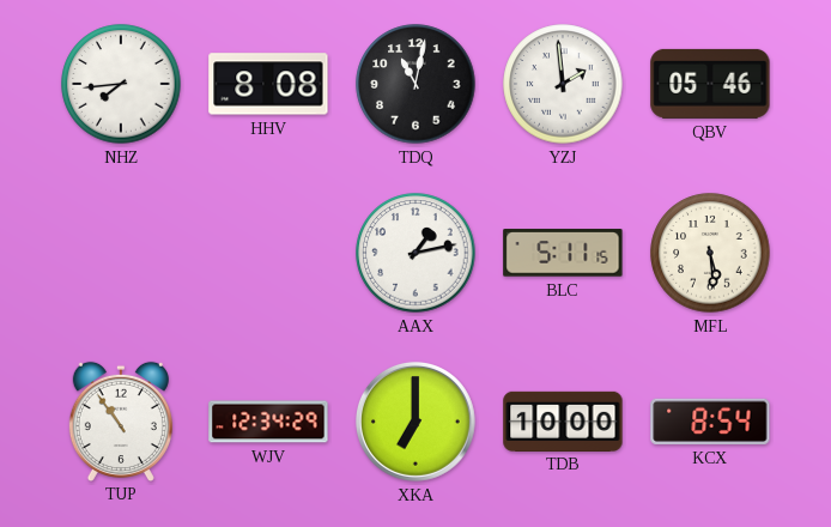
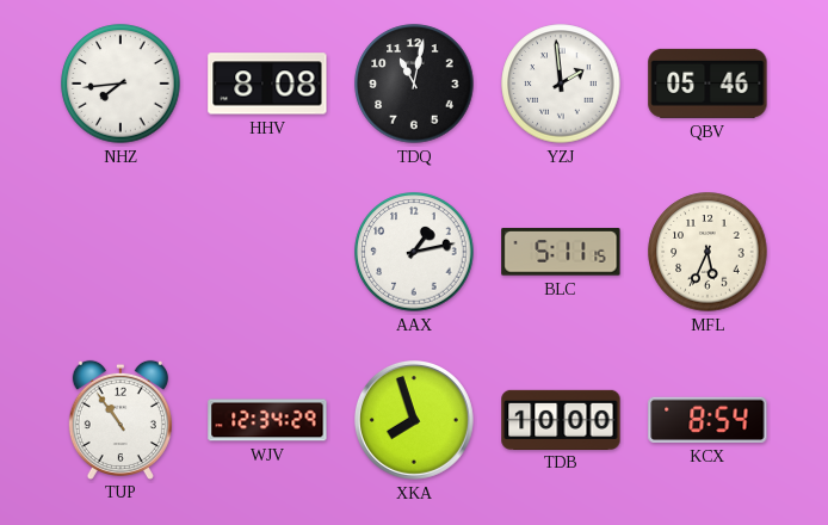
MFL: 5:29 -> 5:34
XKA: 7:00 -> 7:57
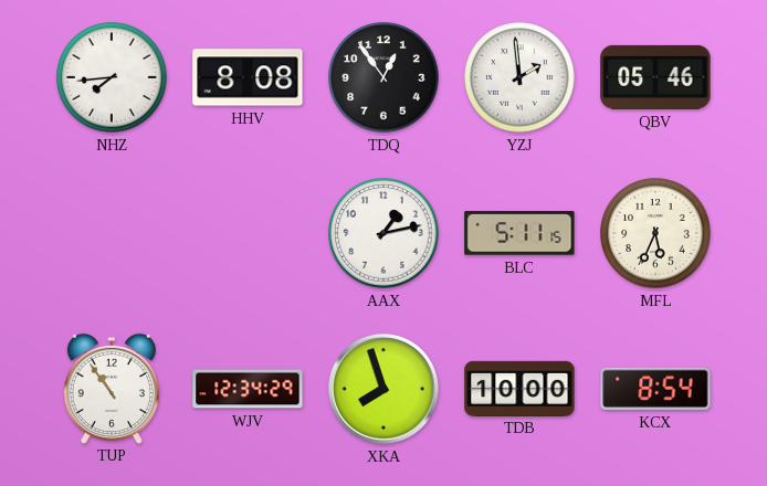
TDQ: 11:02 -> 12:54
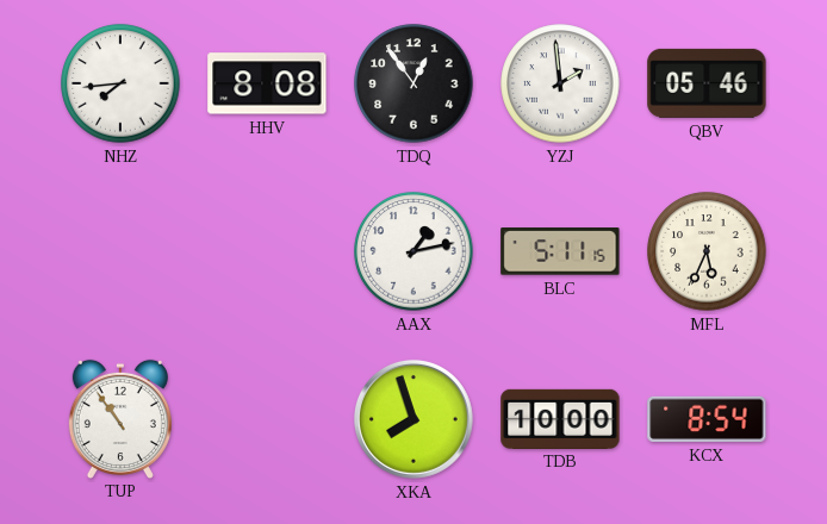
WJV: 12:34 -> none
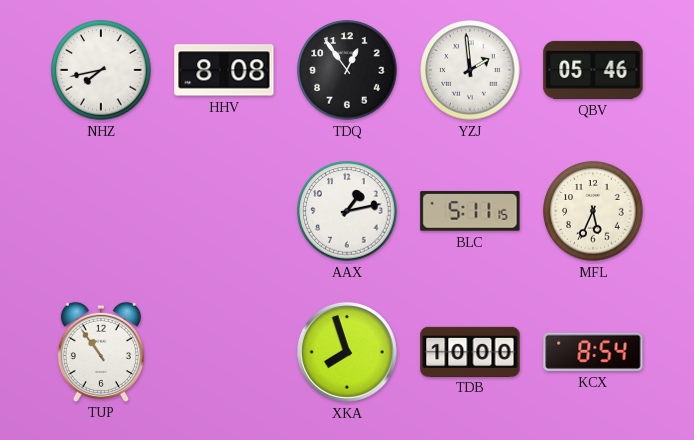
NHZ: 7:44 -> 7:43
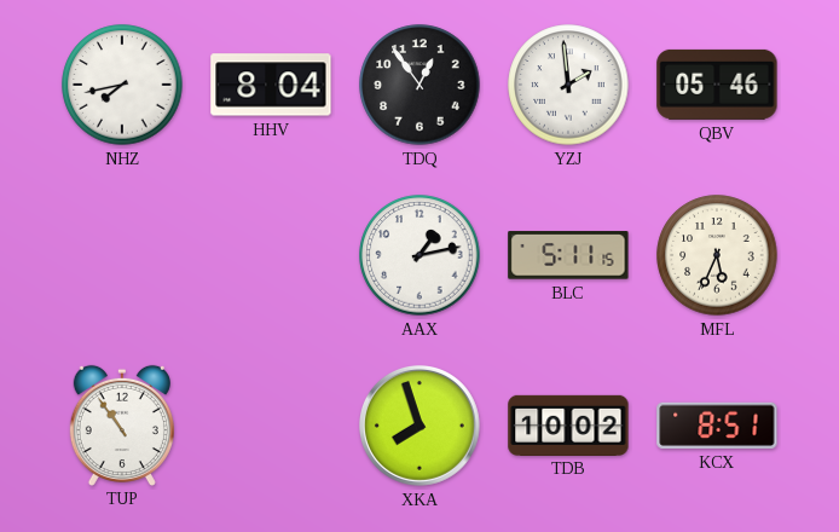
HHV: 8:08 -> 8:04
TDB: 10:00 -> 10:02
KCX: 8:54 -> 8:51
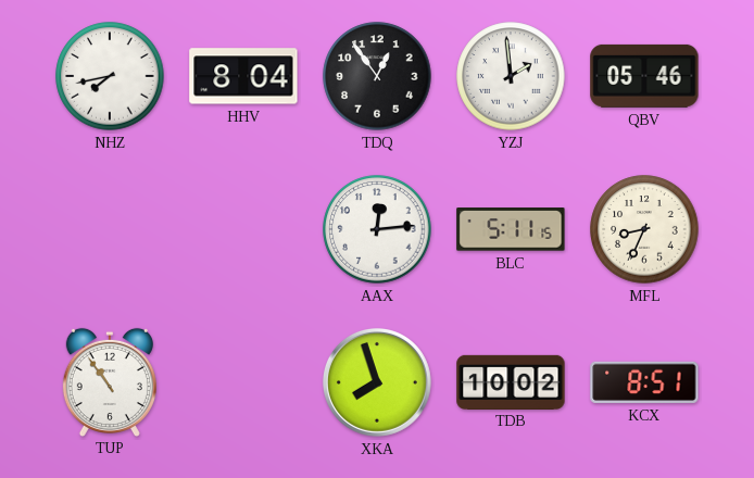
AAX: 1:13 -> 12:14
MFL: 5:34 -> 8:34
